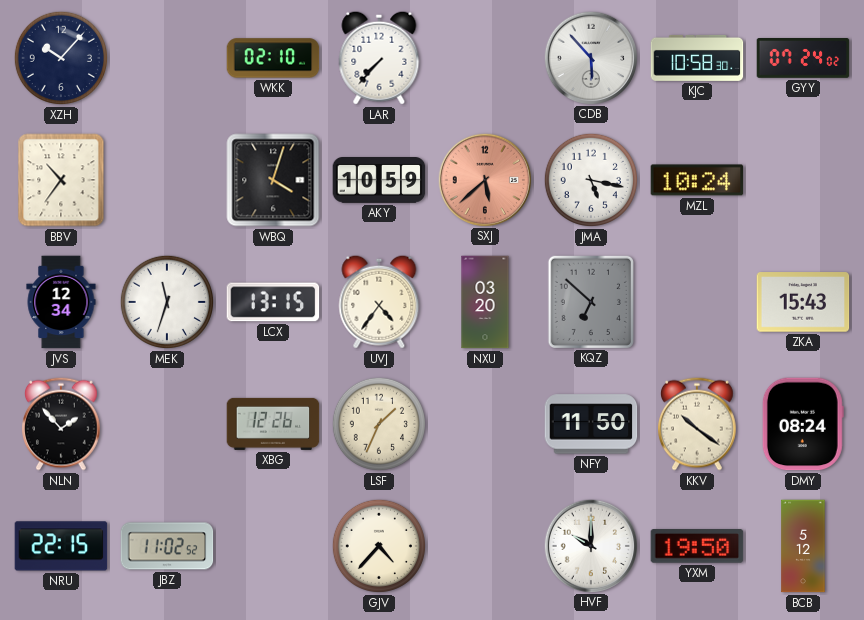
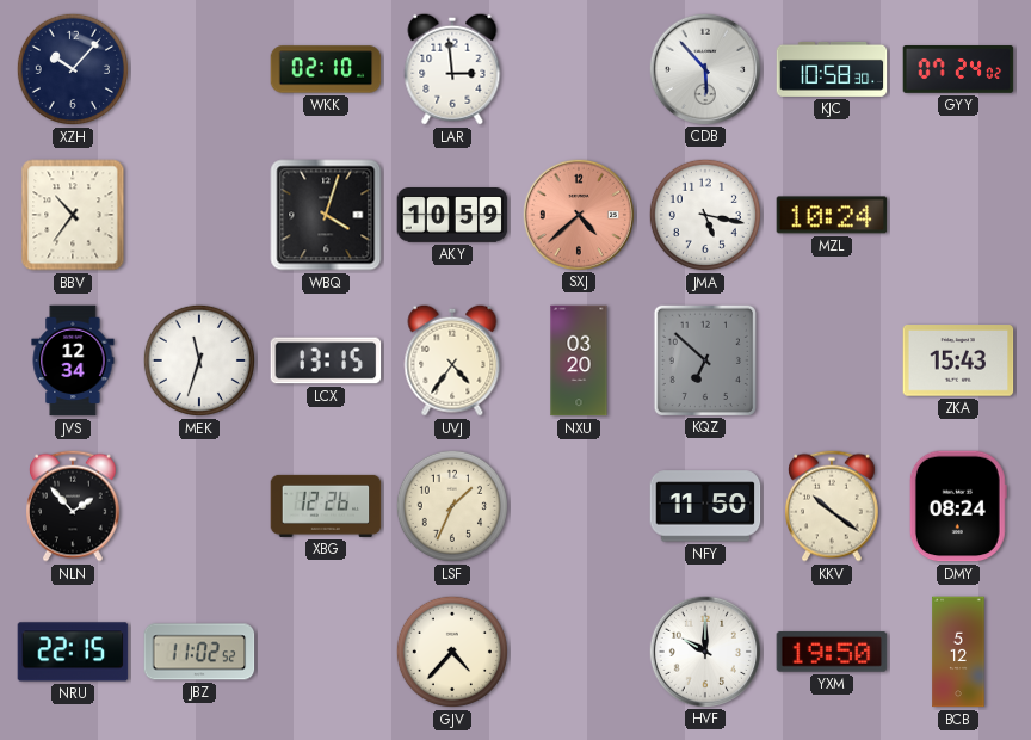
LAR: 7:37 -> 2:59
SXJ: 5:38 -> 4:38
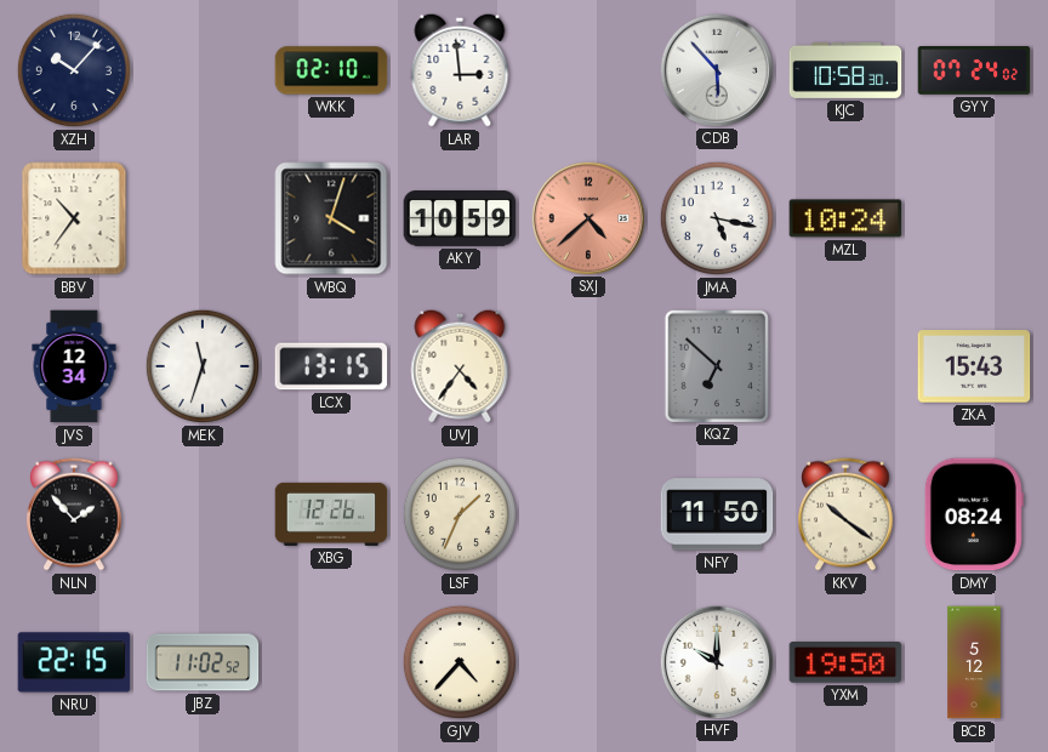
NXU: 03:20 -> none
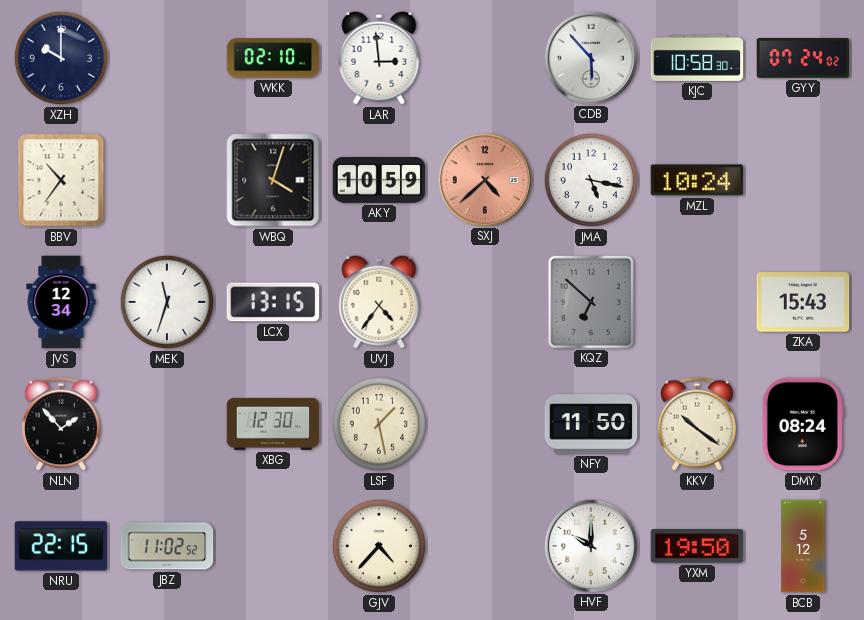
XZH: 10:07 -> 10:00
XBG: 12:26 -> 12:30
LSF: 1:34 -> 1:28
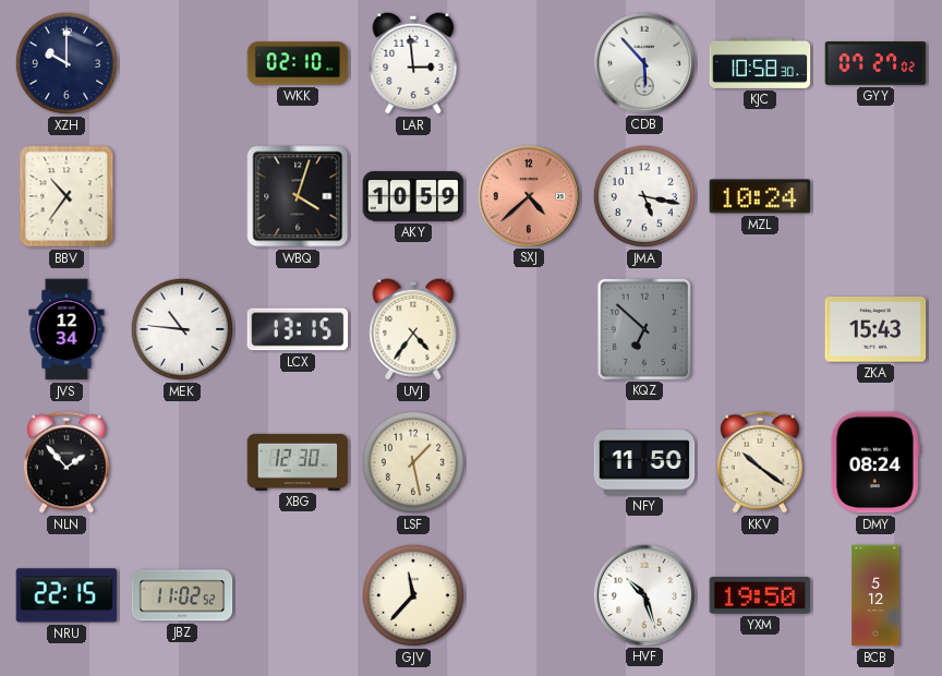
GYY: 07:24 -> 07:27
MEK: 11:33 -> 10:46
GJV: 4:37 -> 11:37
HVF: 10:00 -> 10:27
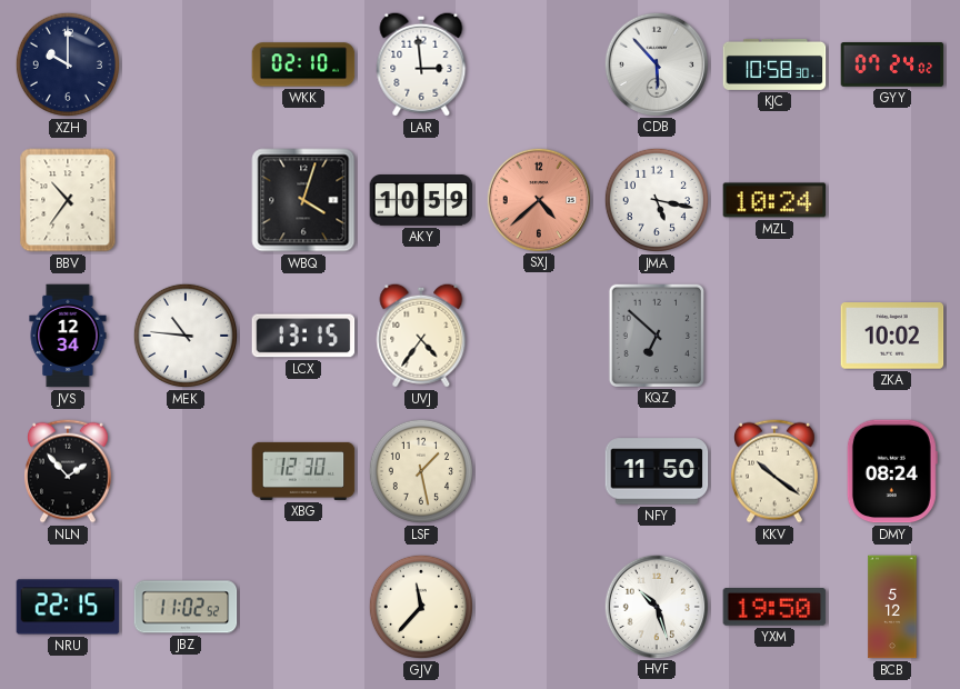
GYY: 07:27 -> 07:24
ZKA: 15:43 -> 10:02
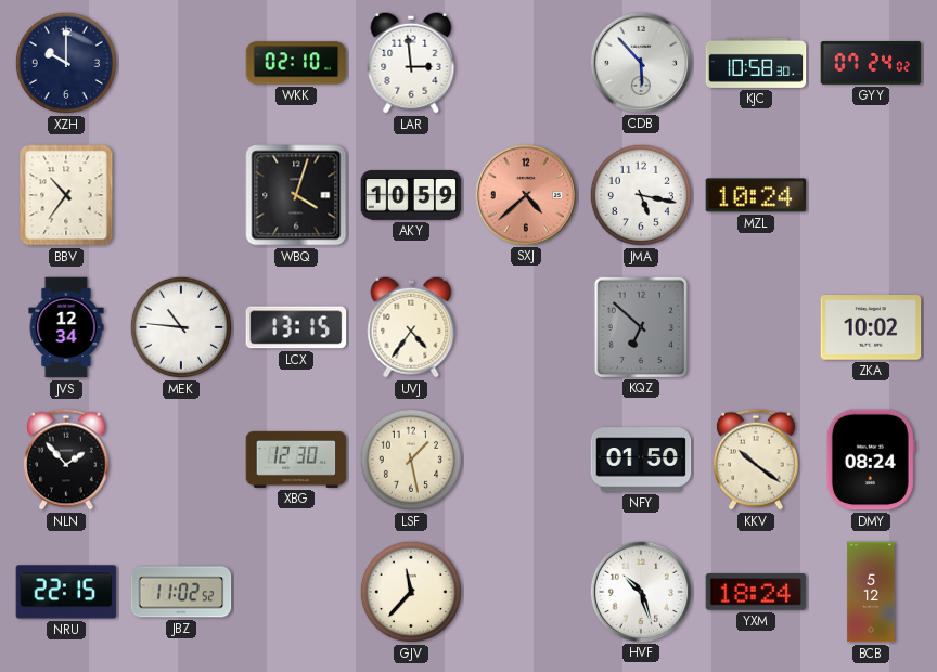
NFY: 11:50 -> 01:50
YXM: 19:50 -> 18:24
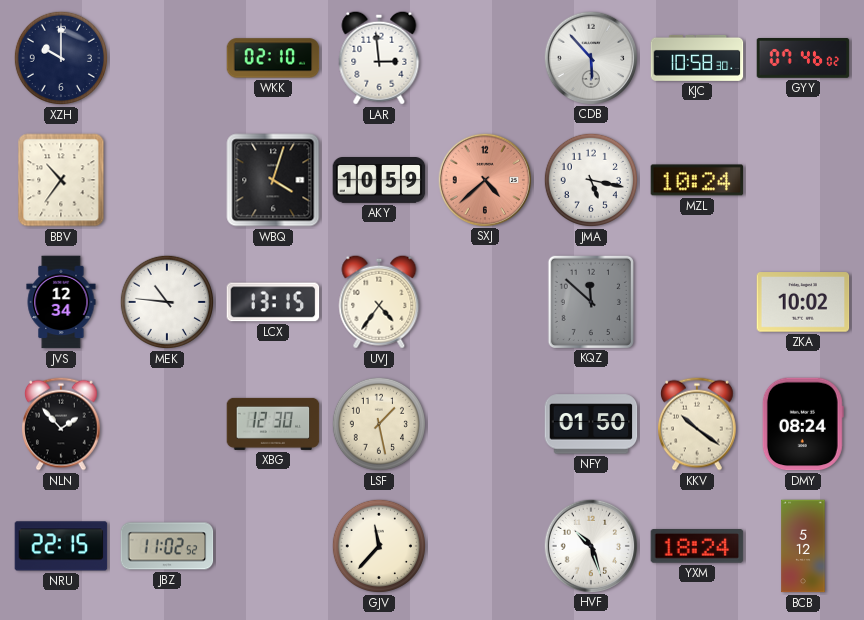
GYY: 07:24 -> 07:46
KQZ: 6:52 -> 11:52
